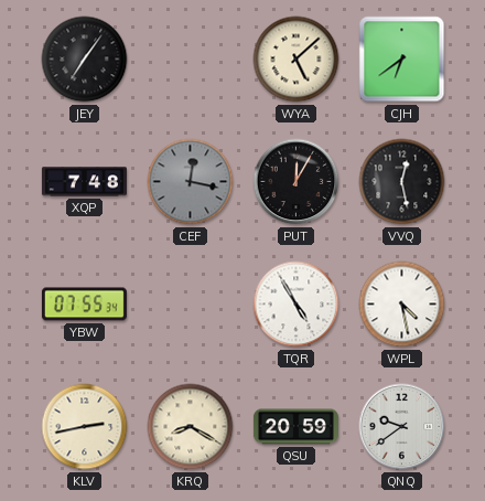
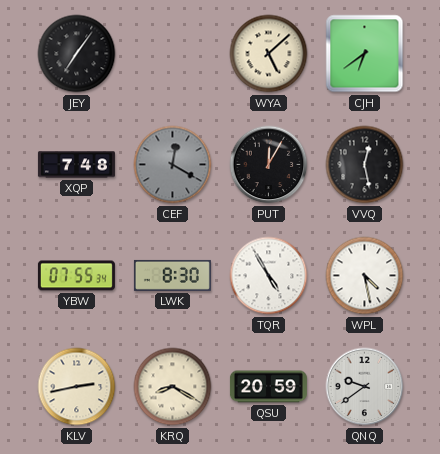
CEF: 12:17 -> 12:20
LWK: none -> 8:30
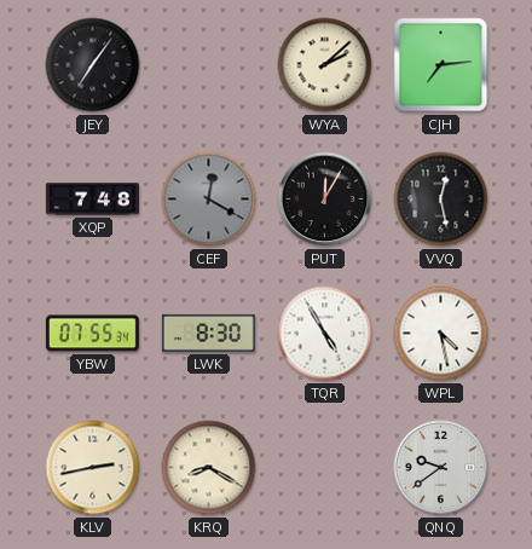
WYA: 5:08 -> 2:08
CJH: 6:39 -> 7:14
QSU: 20:59 -> none
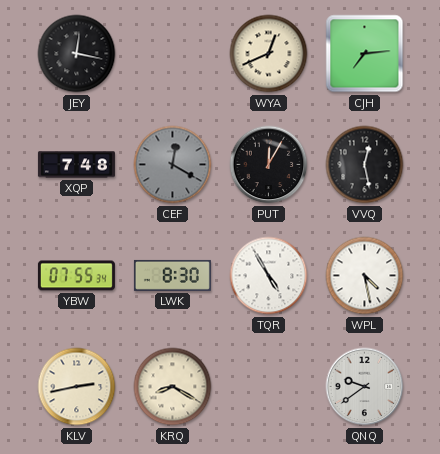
JEY: 7:06 -> 12:17
WYA: 2:08 -> 12:41
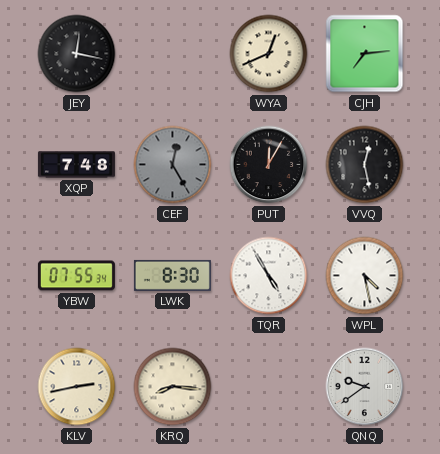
CEF: 12:20 -> 12:25
KRQ: 8:20 -> 8:16
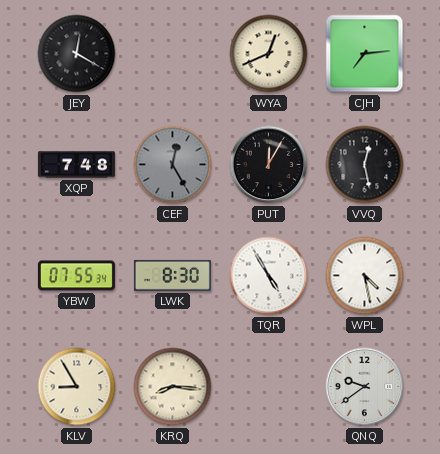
JEY: 12:17 -> 12:20
KLV: 2:43 -> 8:55
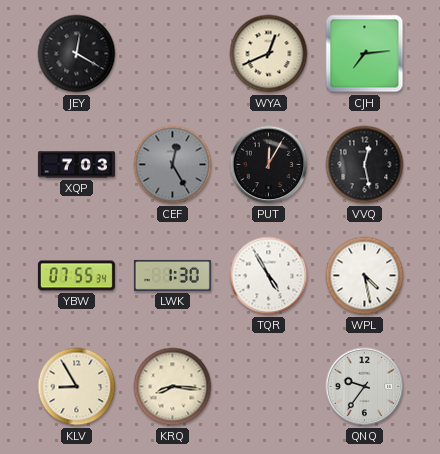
XQP: 7:48 -> 7:03
LWK: 8:30 -> 1:30
QNQ: 9:39 -> 9:36
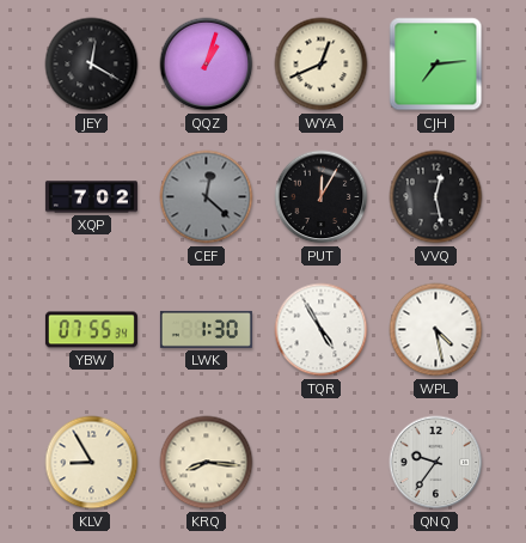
QQZ: none -> 1:03
XQP: 7:03 -> 7:02
CEF: 12:25 -> 12:22
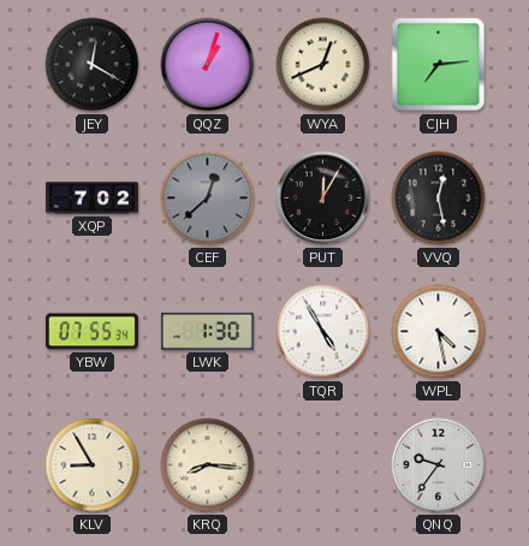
CEF: 12:22 -> 12:38
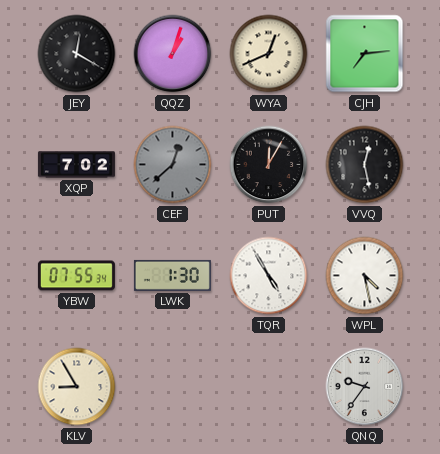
KRQ: 8:16 -> none
